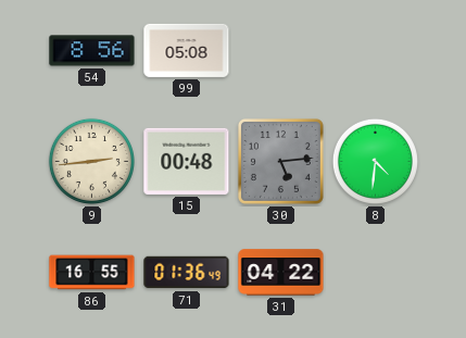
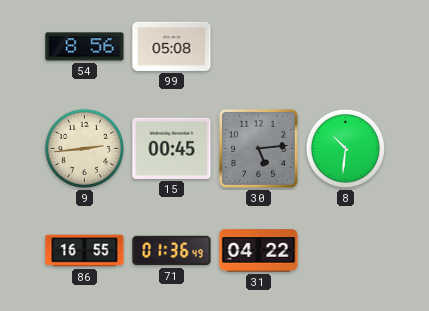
15: 00:48 -> 00:45
8: 4:31 -> 10:31
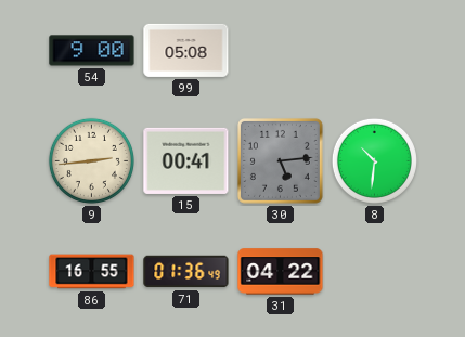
54: 8:56 -> 9:00
15: 00:45 -> 00:41
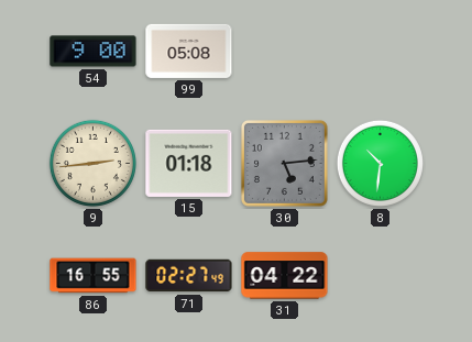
15: 00:41 -> 01:18
71: 01:36 -> 02:27
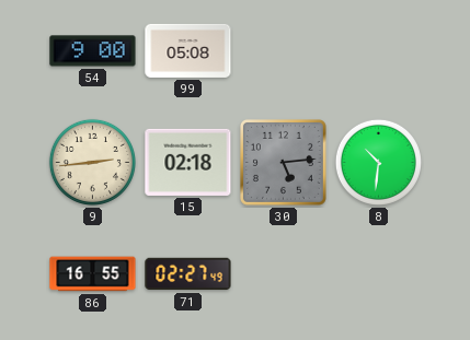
15: 01:18 -> 02:18
31: 04:22 -> none
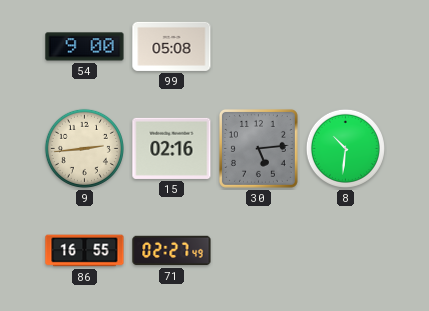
15: 02:18 -> 02:16
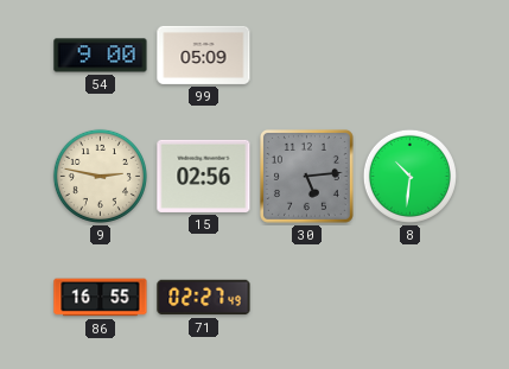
99: 05:08 -> 05:09
9: 2:44 -> 2:47
15: 02:16 -> 02:56
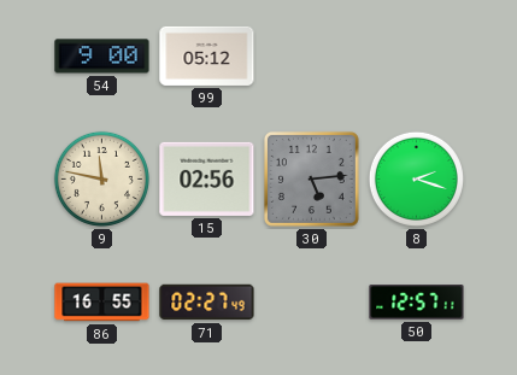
99: 05:09 -> 05:12
9: 2:47 -> 11:47
8: 10:31 -> 2:18
50: none -> 12:57
